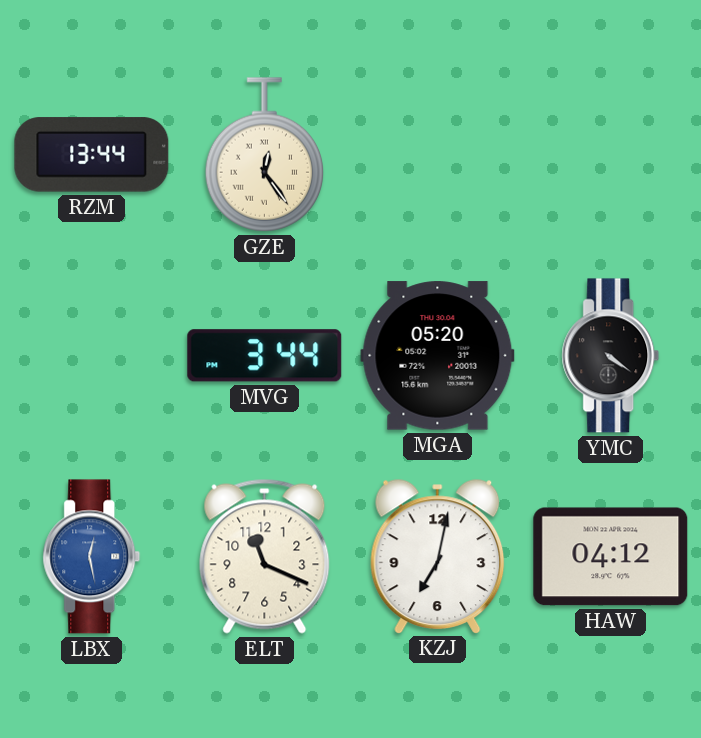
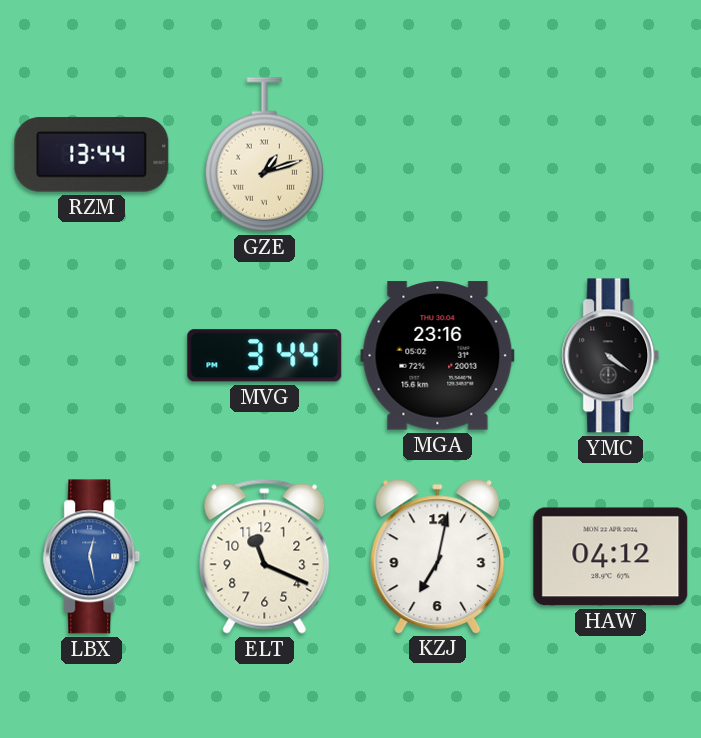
GZE: 12:24 -> 1:12
MGA: 05:20 -> 23:16
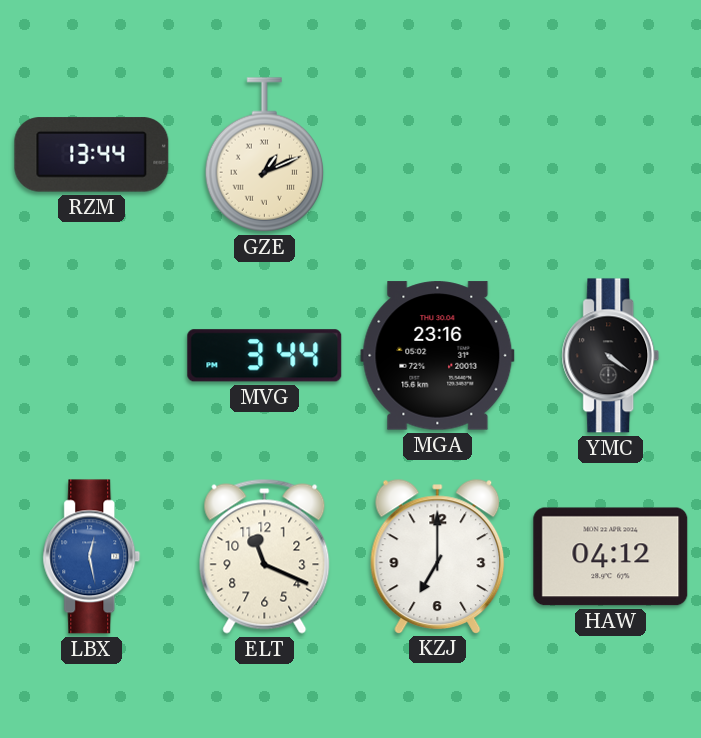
GZE: 1:12 -> 1:11
KZJ: 7:02 -> 7:00
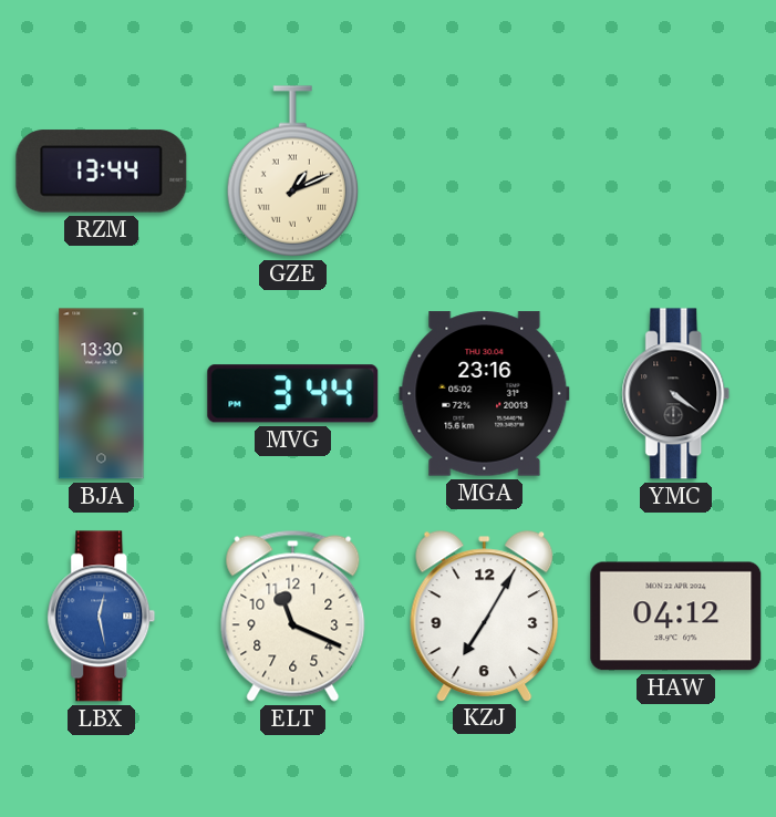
BJA: none -> 13:30
KZJ: 7:00 -> 7:05
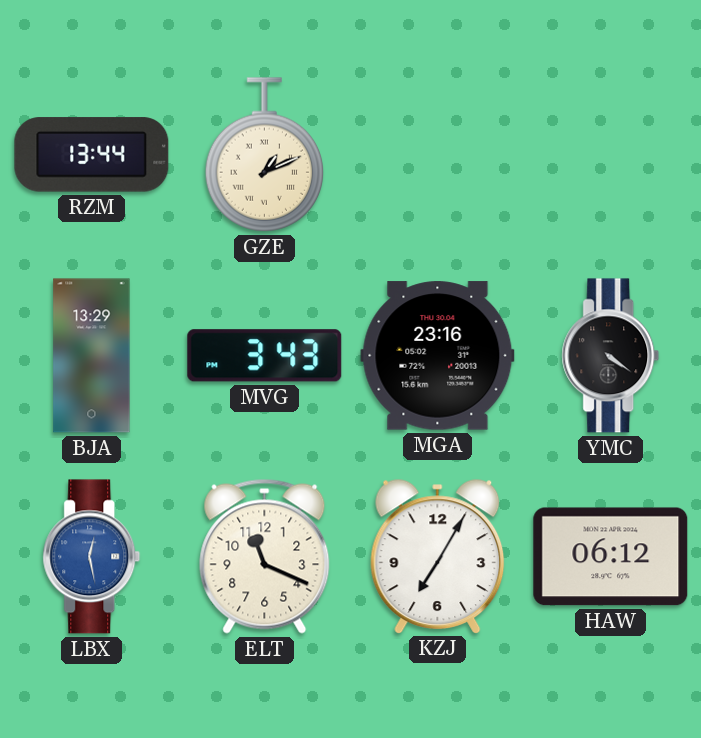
BJA: 13:30 -> 13:29
MVG: 3:44 -> 3:43
HAW: 04:12 -> 06:12
